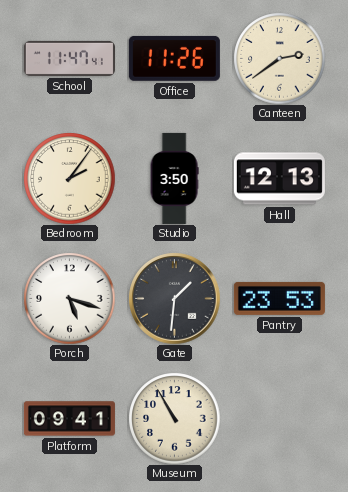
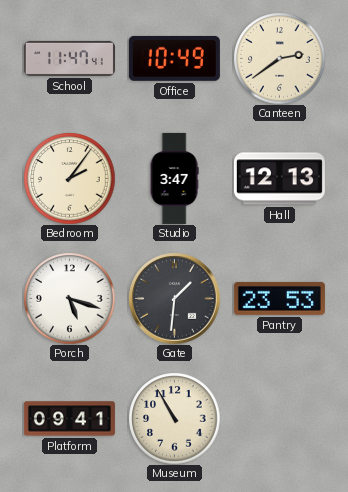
Office: 11:26 -> 10:49
Studio: 3:50 -> 3:47
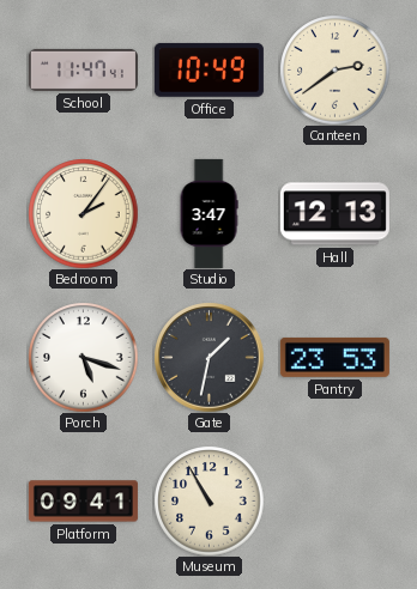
Gate: 1:31 -> 1:32
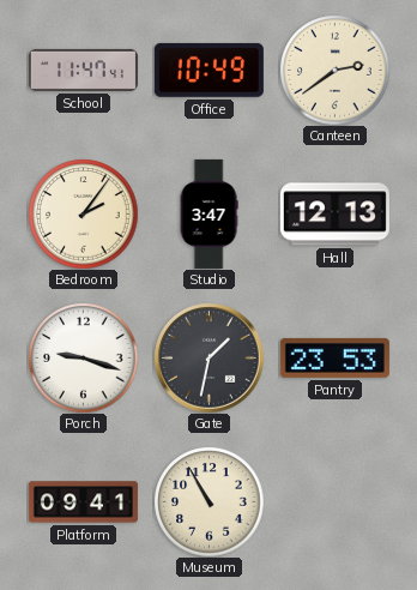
Porch: 5:18 -> 9:18
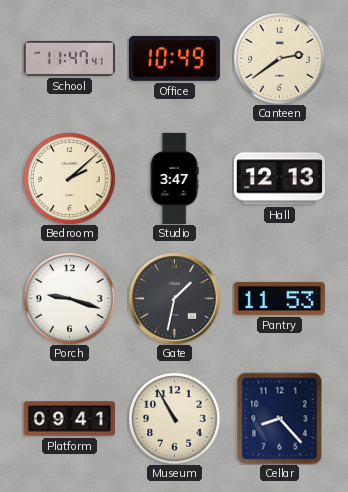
Bedroom: 2:06 -> 2:08
Pantry: 23:53 -> 11:53
Cellar: none -> 8:23
